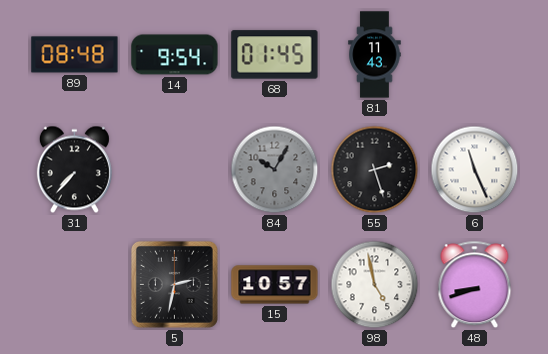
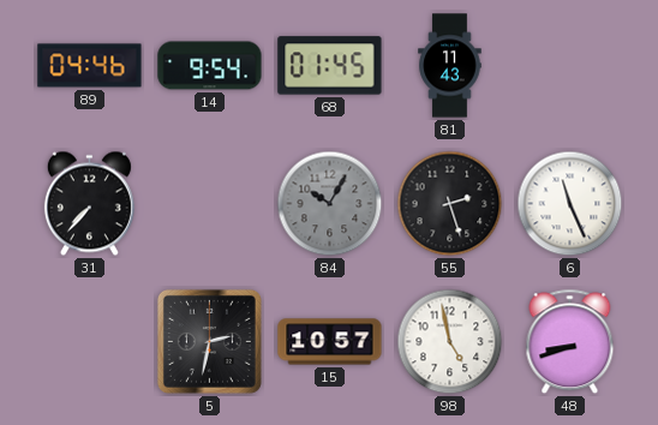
89: 08:48 -> 04:46
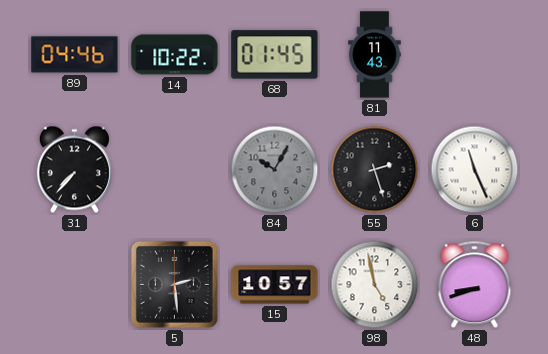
14: 9:54 -> 10:22
5: 2:32 -> 2:29
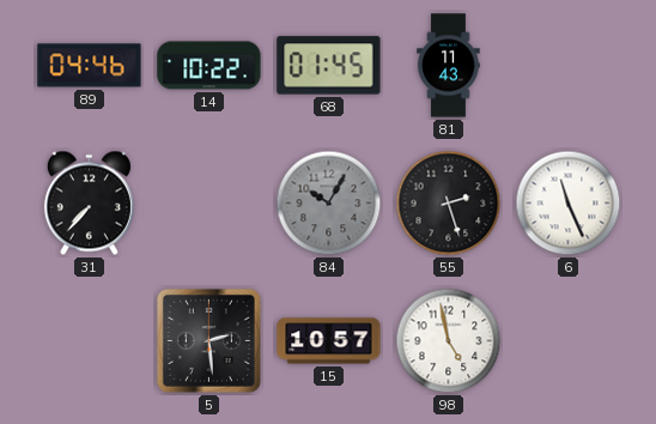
48: 8:42 -> none
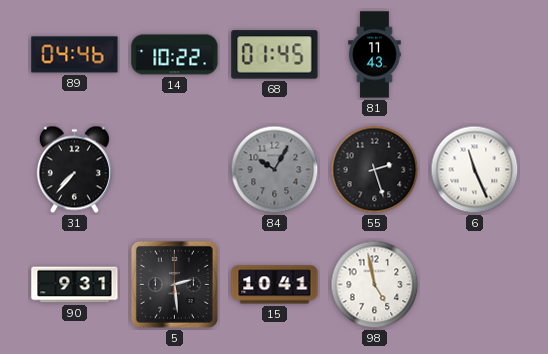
90: none -> 9:31
15: 10:57 -> 10:41
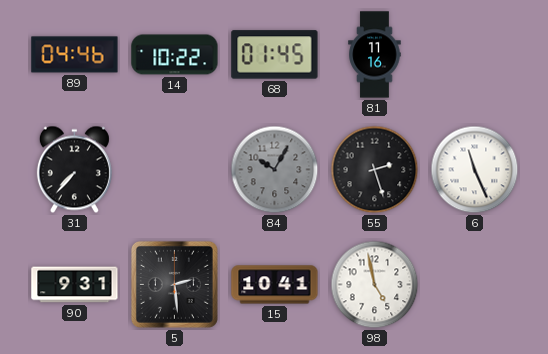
81: 11:43 -> 11:16
